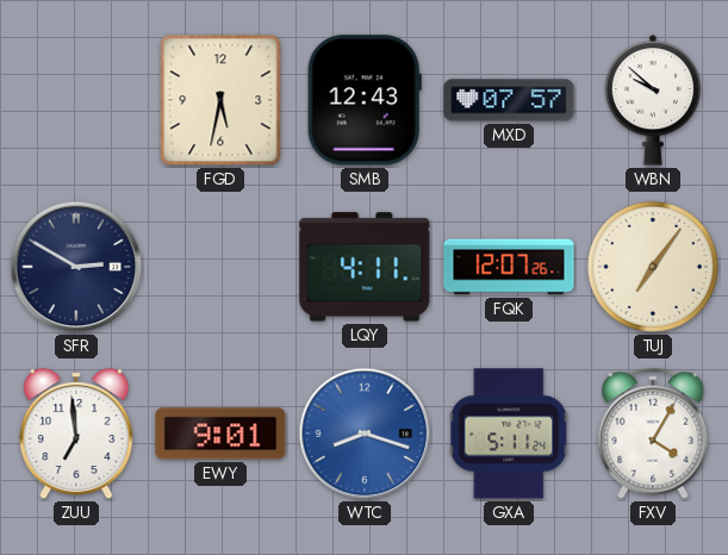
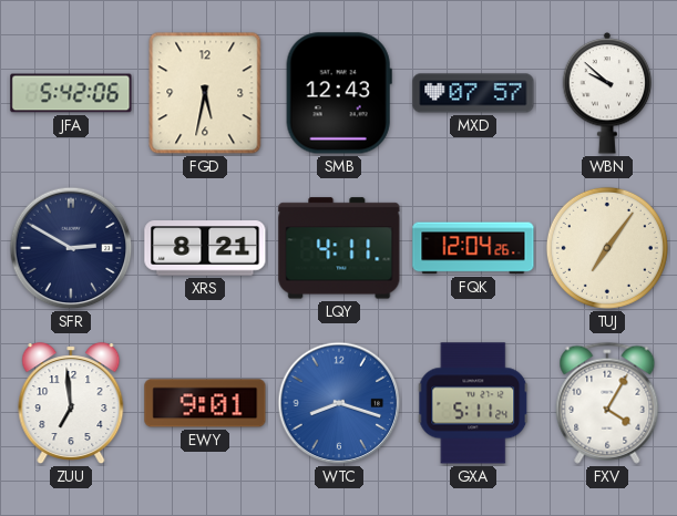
JFA: none -> 5:42
XRS: none -> 8:21
FQK: 12:07 -> 12:04
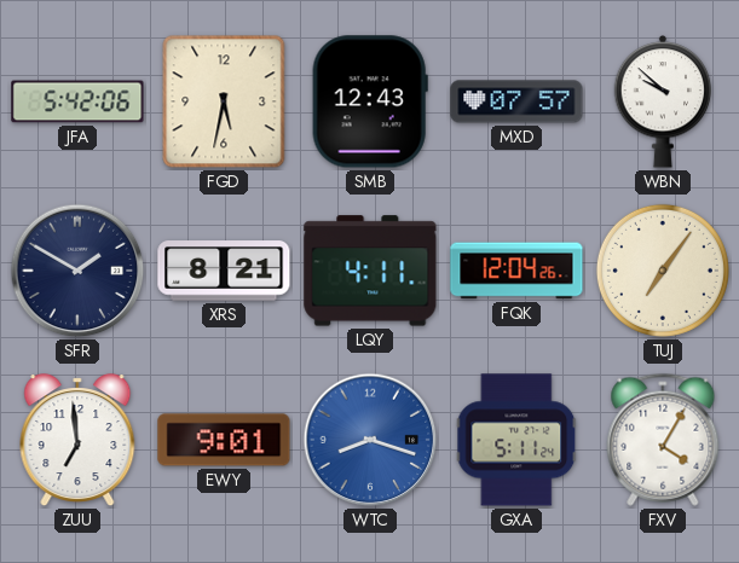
SFR: 2:50 -> 1:50
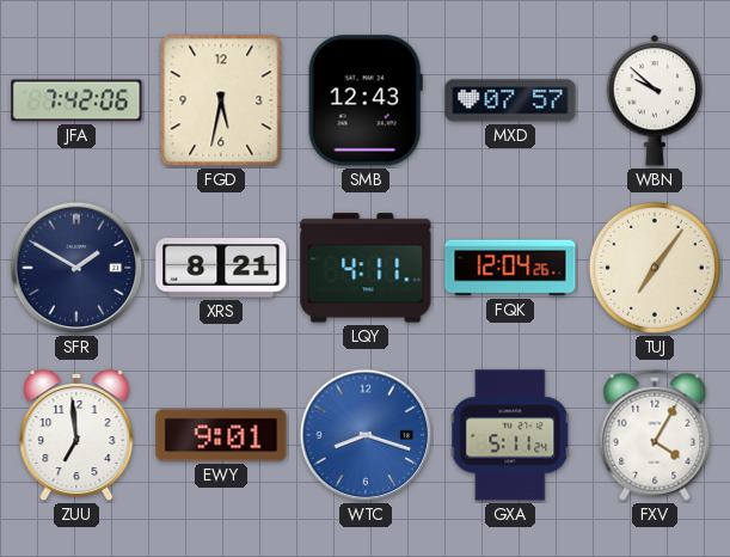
JFA: 5:42 -> 7:42
